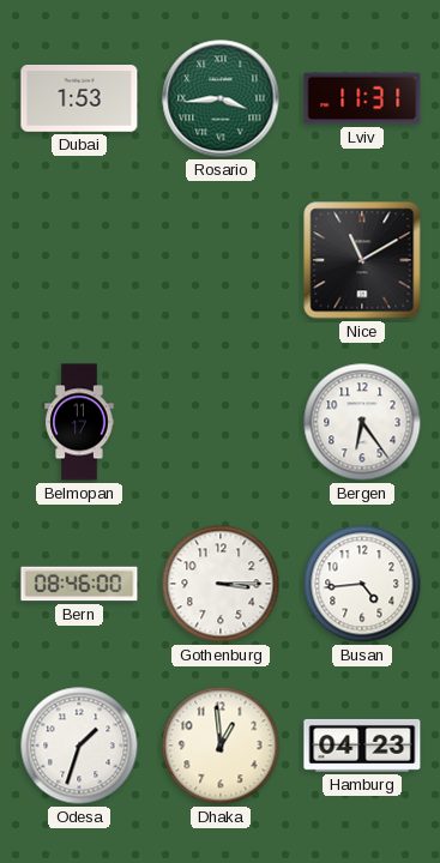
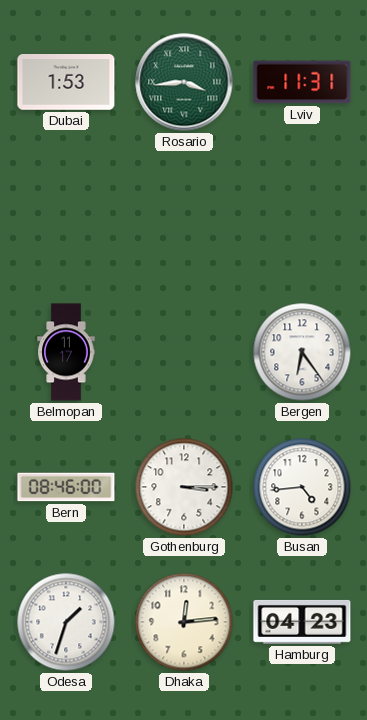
Nice: 11:10 -> none
Dhaka: 12:59 -> 12:14
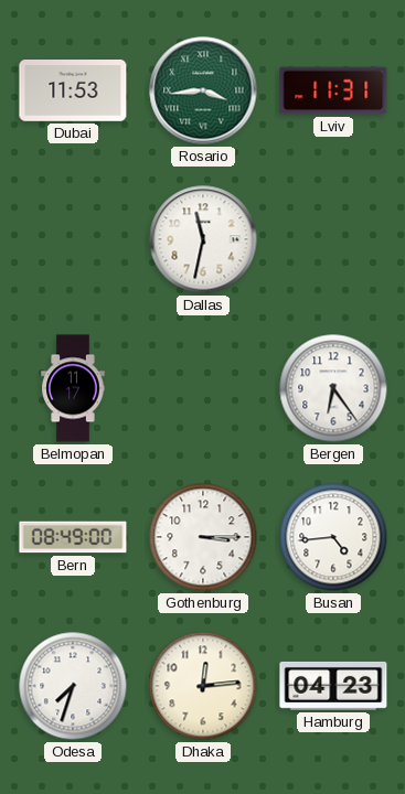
Dubai: 1:53 -> 11:53
Dallas: none -> 11:32
Bern: 08:46 -> 08:49
Odesa: 1:33 -> 7:33
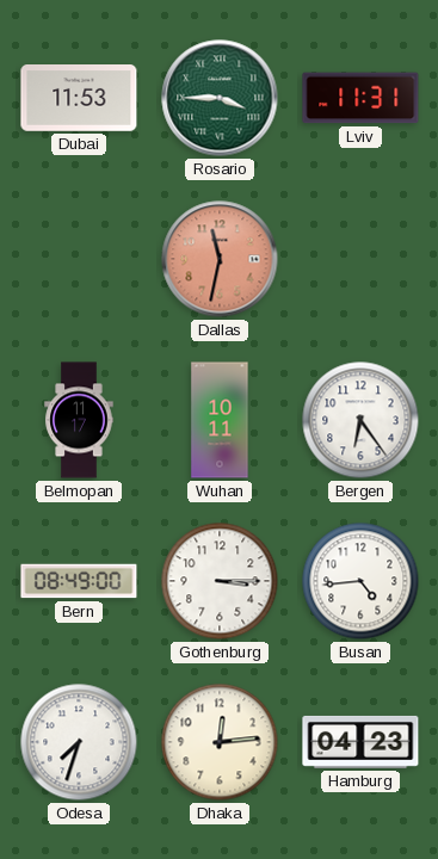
Rosario: 3:44 -> 3:45
Dallas dial: white -> salmon
Wuhan: none -> 10:11
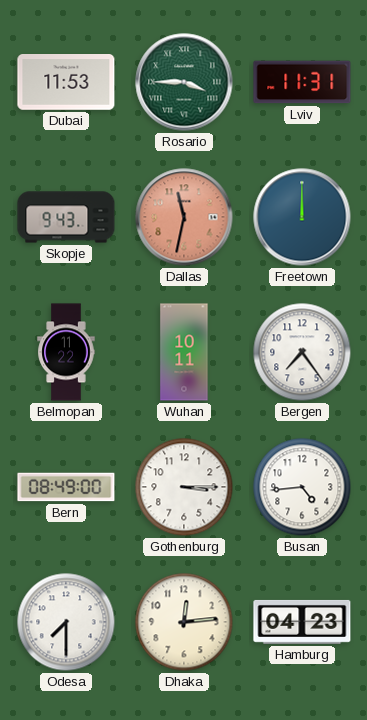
Skopje: none -> 9:43
Freetown: none -> 12:00
Belmopan: 11:17 -> 11:22
Bergen: 6:24 -> 7:24
Odesa: 7:33 -> 7:30
